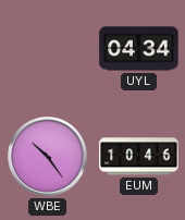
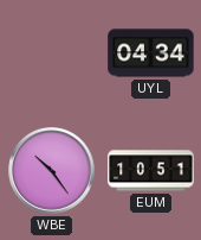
EUM: 10:46 -> 10:51
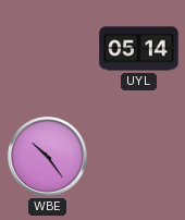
UYL: 04:34 -> 05:14
EUM: 10:51 -> none
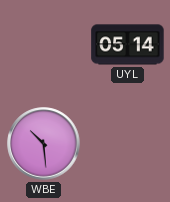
WBE: 10:24 -> 10:29
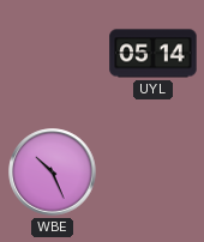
WBE: 10:29 -> 10:26
